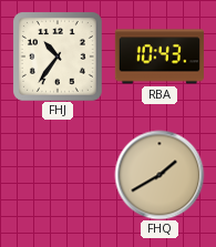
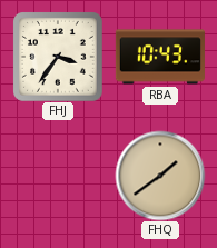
FHJ: 10:36 -> 3:36
FHQ: 1:40 -> 1:39
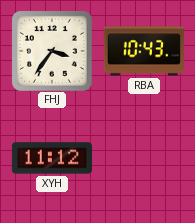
XYH: none -> 11:12
FHQ: 1:39 -> none
